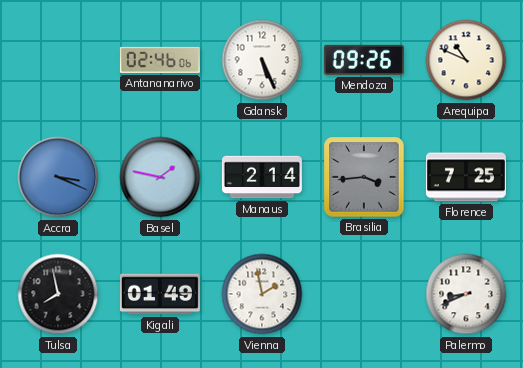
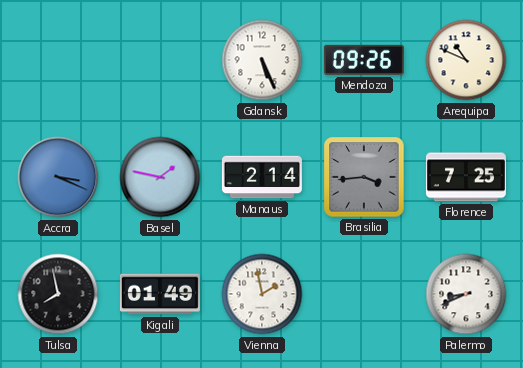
Antananarivo: 02:46 -> none
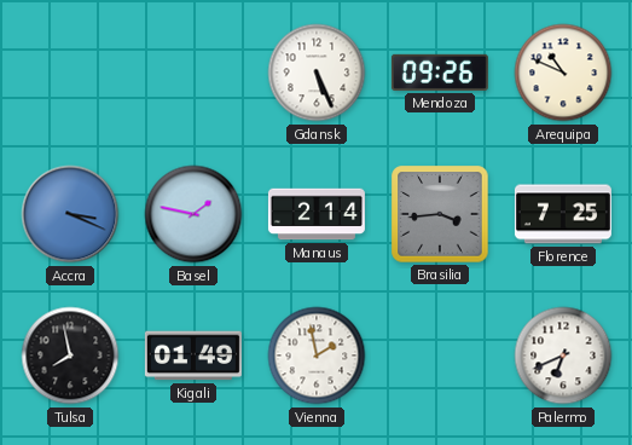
Palermo: 8:41 -> 6:41
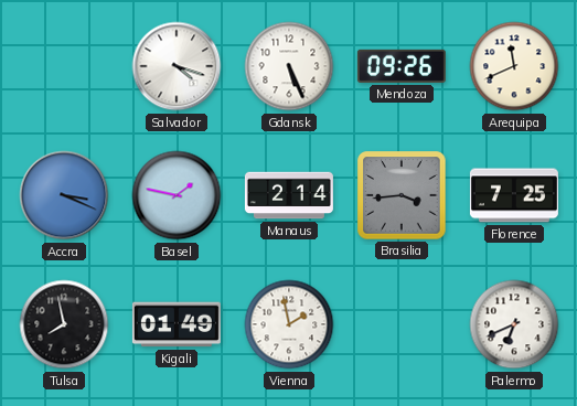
Salvador: none -> 4:18
Arequipa: 10:49 -> 11:41
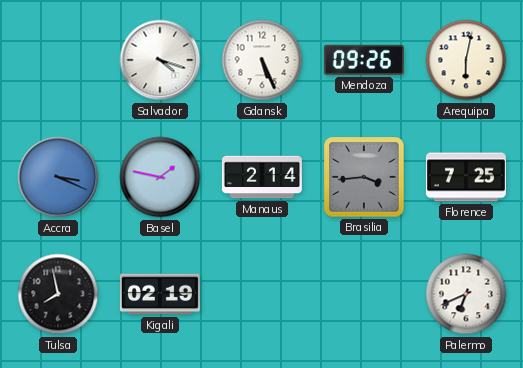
Arequipa: 11:41 -> 6:02
Kigali: 01:49 -> 02:19
Vienna: 1:58 -> none
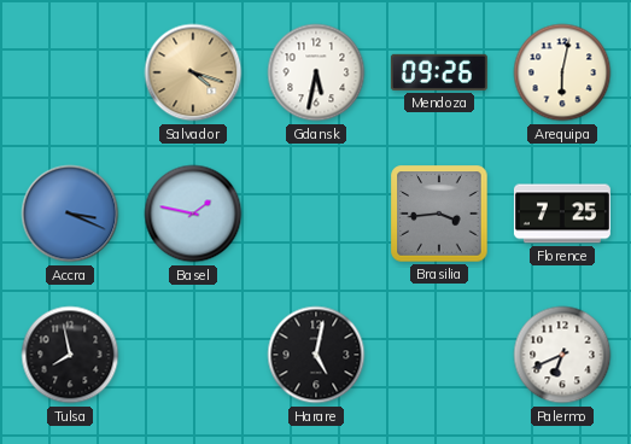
Salvador dial: white -> champagne
Gdansk: 5:26 -> 5:32
Manaus: 2:14 -> none
Kigali: 02:19 -> none
Harare: none -> 5:02
